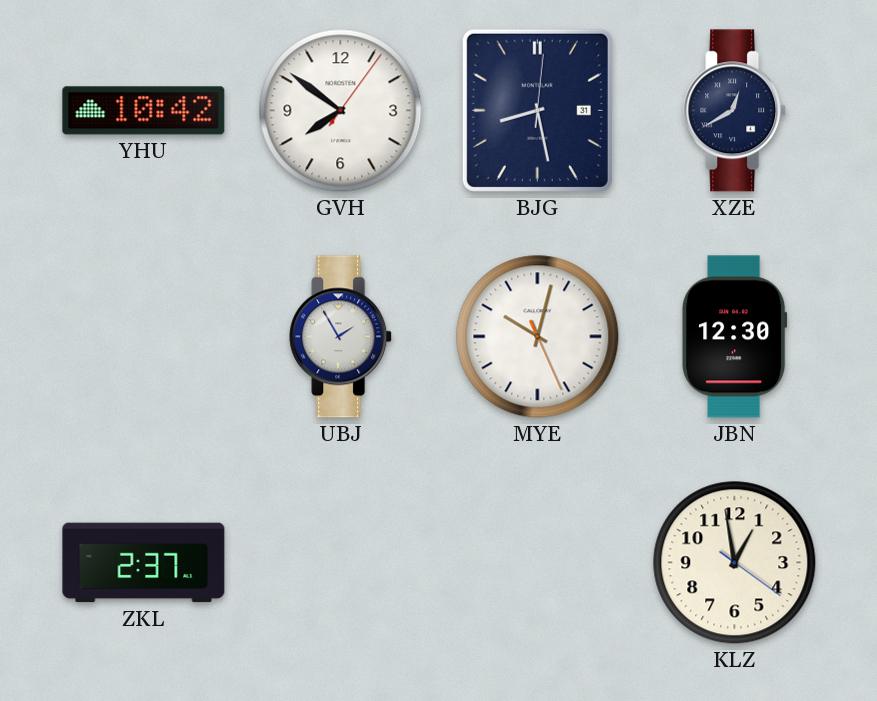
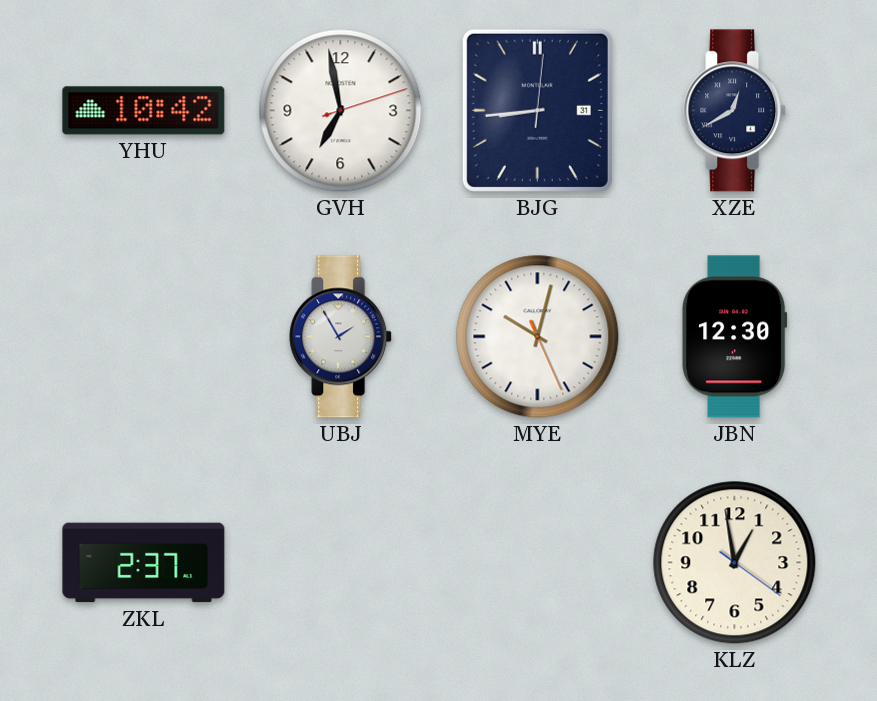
GVH: 7:51 -> 6:58
BJG: 8:28 -> 8:44
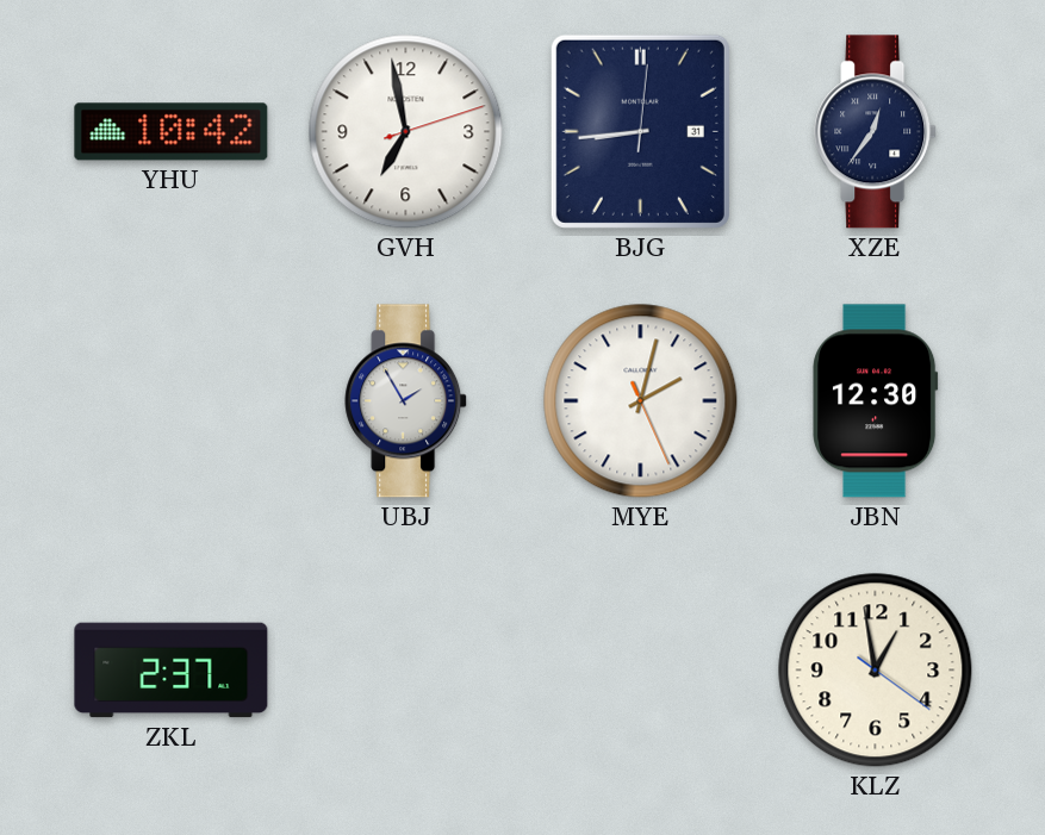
XZE: 12:40 -> 12:36
MYE: 10:02 -> 2:02
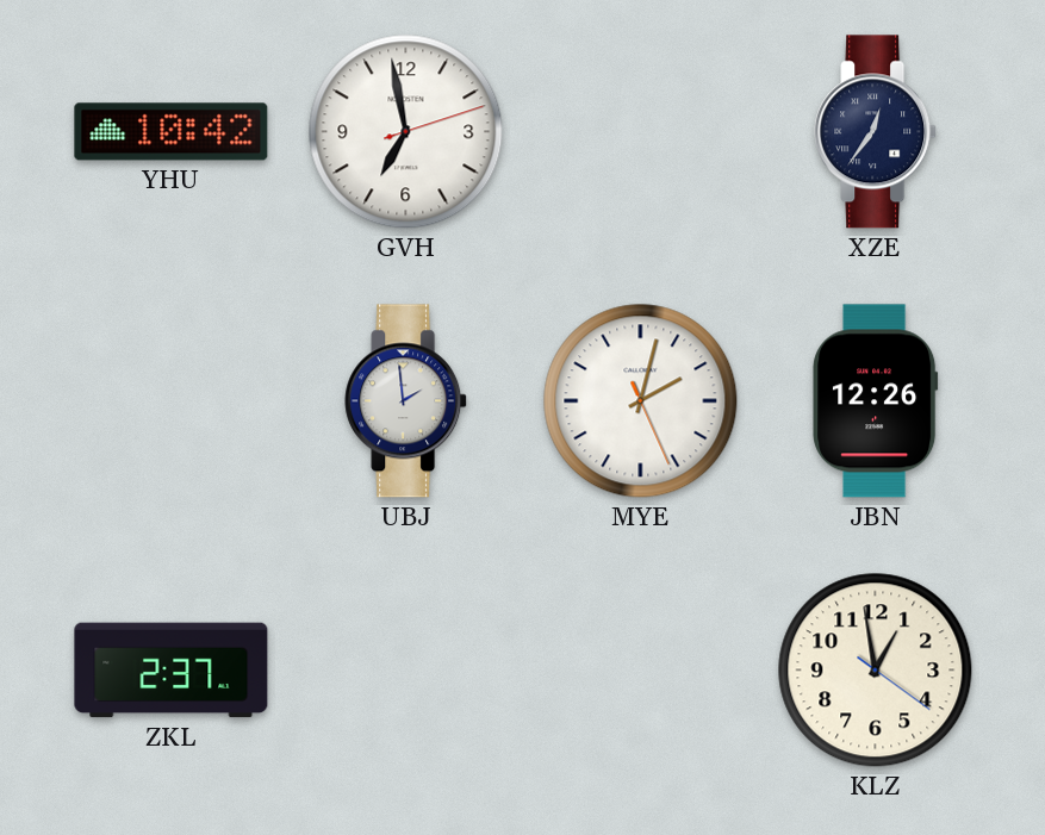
BJG: 8:44 -> none
UBJ: 1:55 -> 1:59
JBN: 12:30 -> 12:26
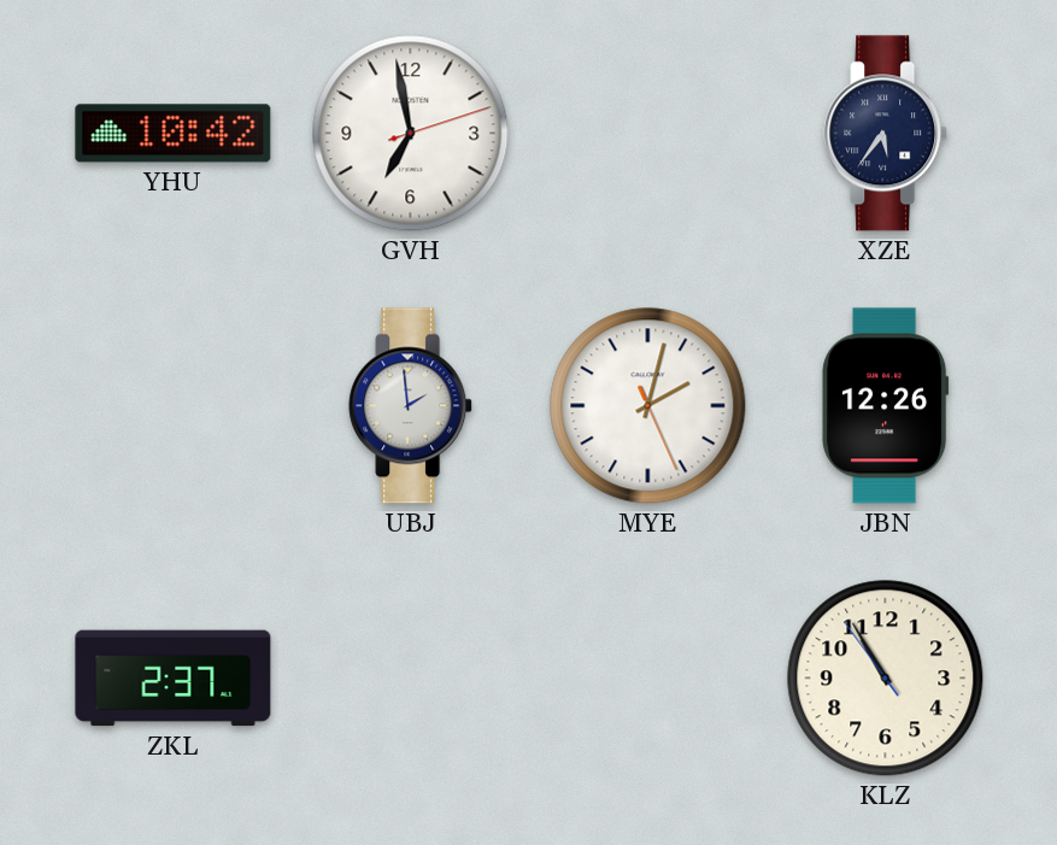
XZE: 12:36 -> 5:36
KLZ: 12:58 -> 10:54
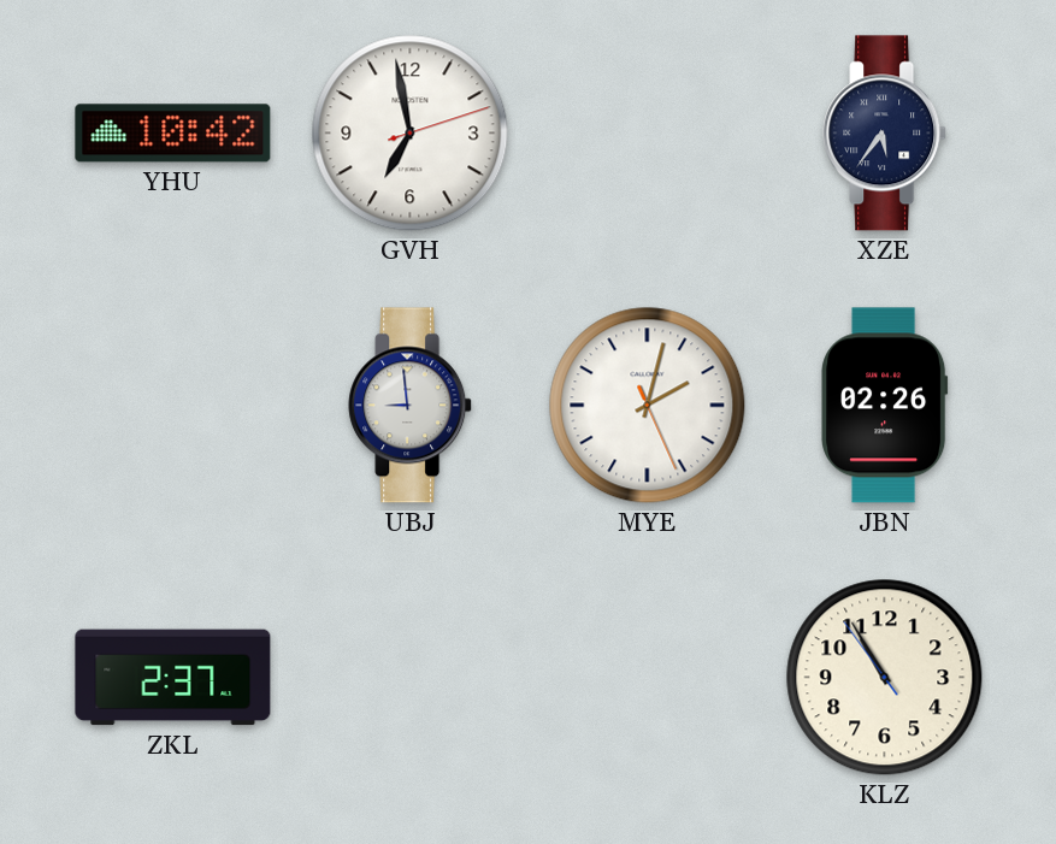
UBJ: 1:59 -> 8:59
JBN: 12:26 -> 02:26
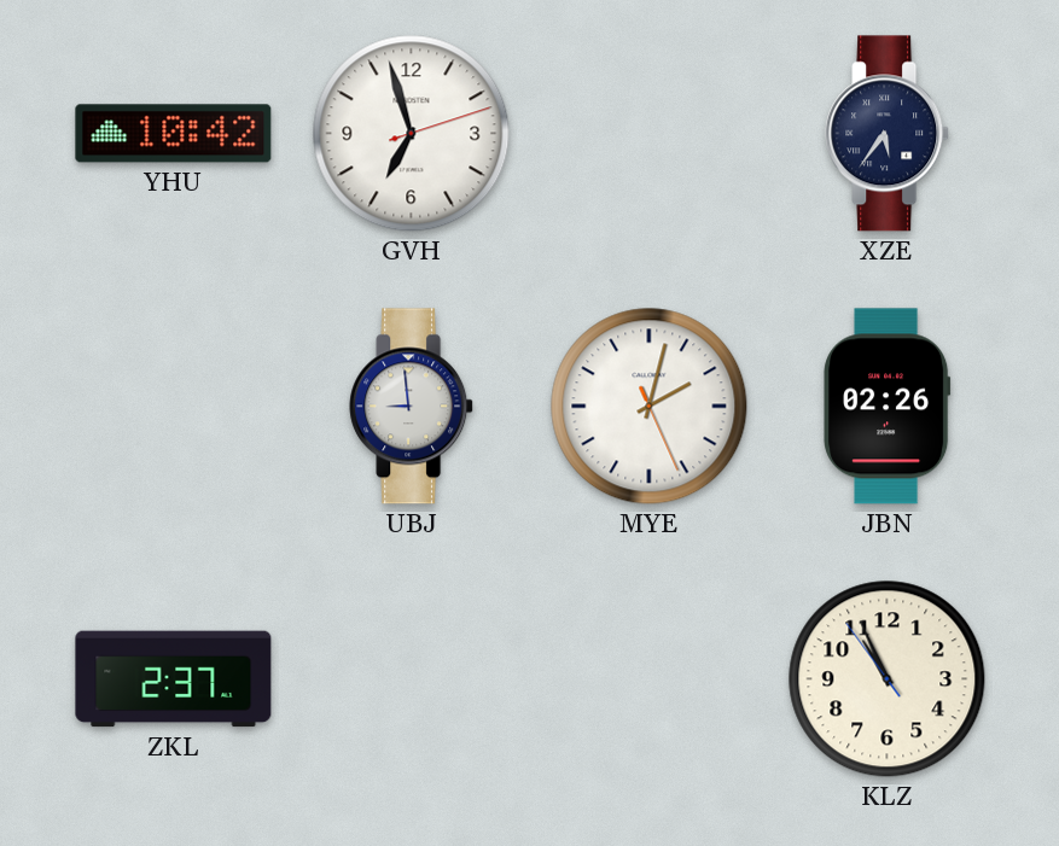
GVH: 6:58 -> 6:57
KLZ: 10:54 -> 10:55
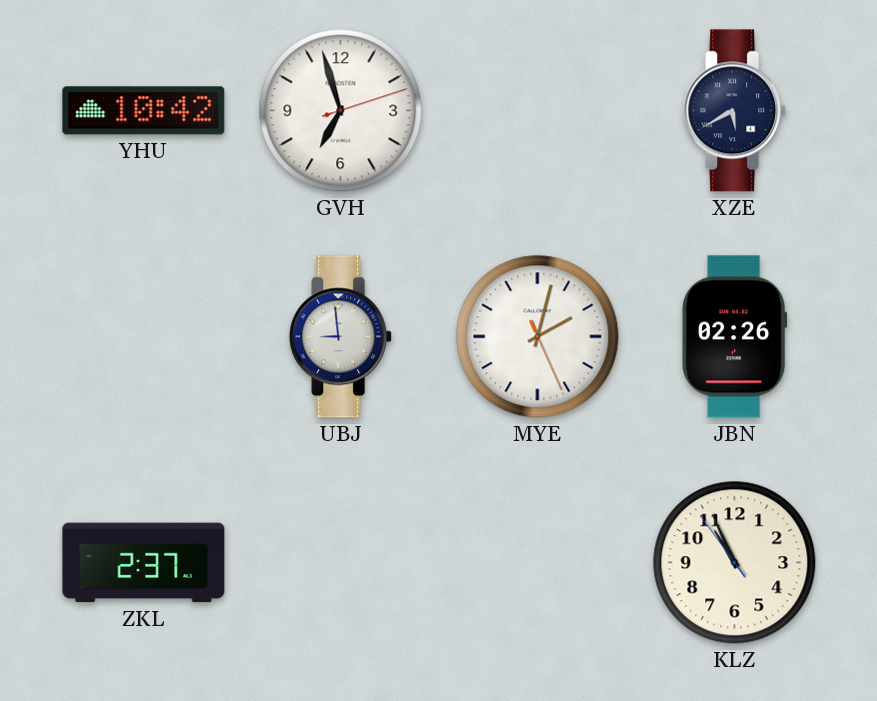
XZE: 5:36 -> 5:40
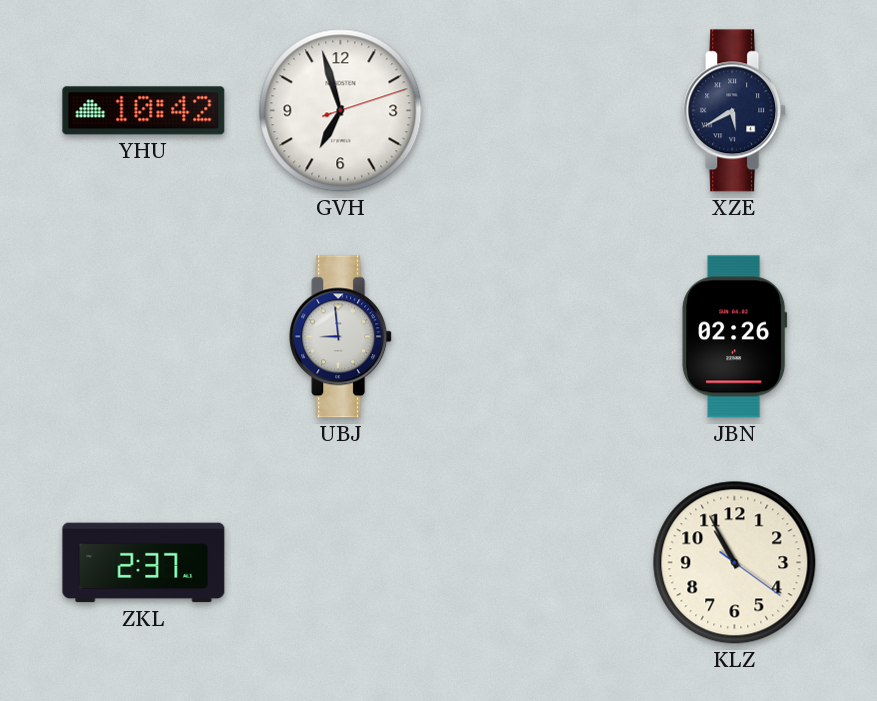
MYE: 2:02 -> none
KLZ: 10:55:54 -> 10:55:21
